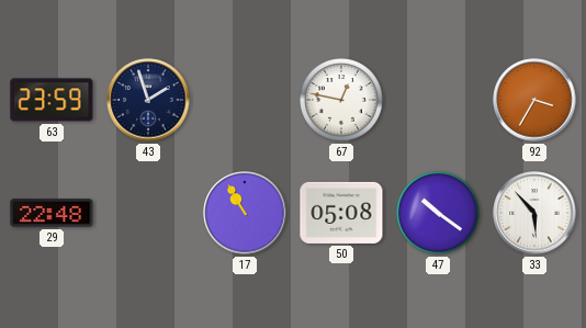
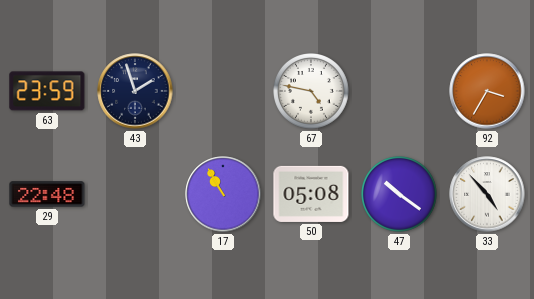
67: 12:47 -> 4:47
33: 5:53 -> 4:53
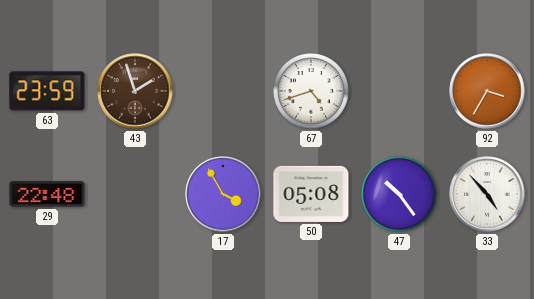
43 dial: navy -> brown
67: 4:47 -> 4:42
17: 10:55 -> 3:55
47: 10:21 -> 10:24
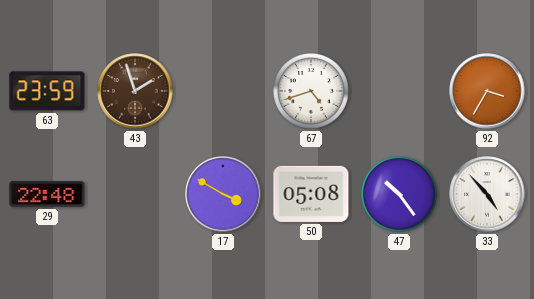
17: 3:55 -> 3:50
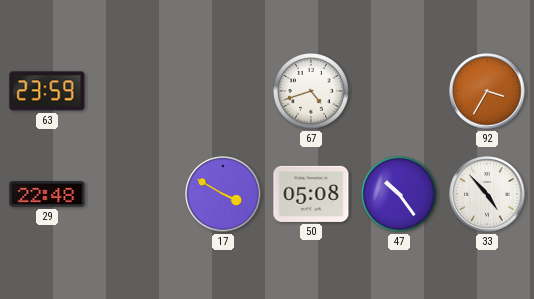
43: 1:57 -> none
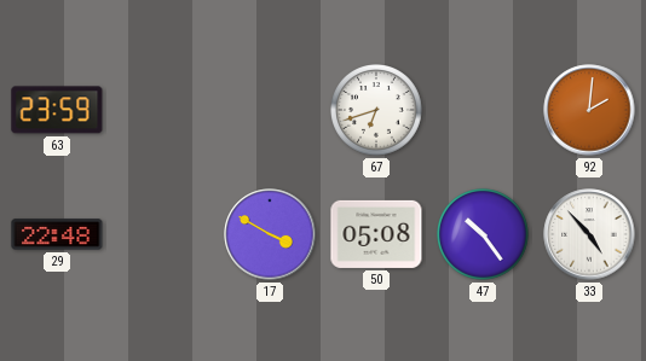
67: 4:42 -> 6:42
92: 3:35 -> 2:01
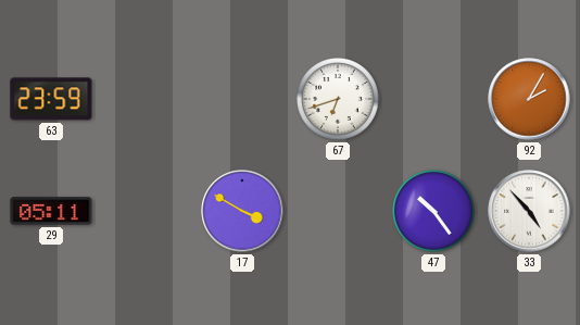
92: 2:01 -> 2:05
29: 22:48 -> 05:11
50: 05:08 -> none
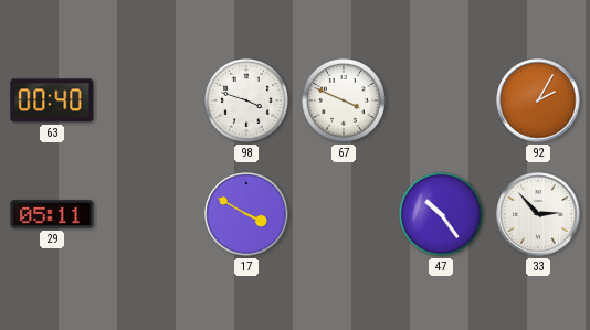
63: 23:59 -> 00:40
98: none -> 3:48
67: 6:42 -> 3:49
33: 4:53 -> 2:53
